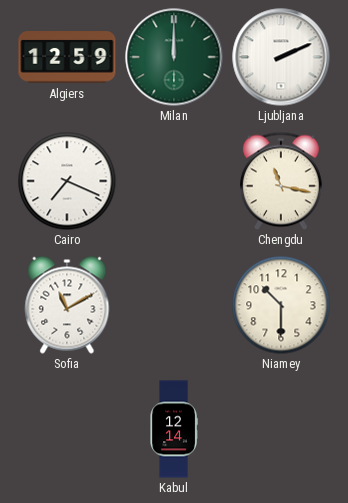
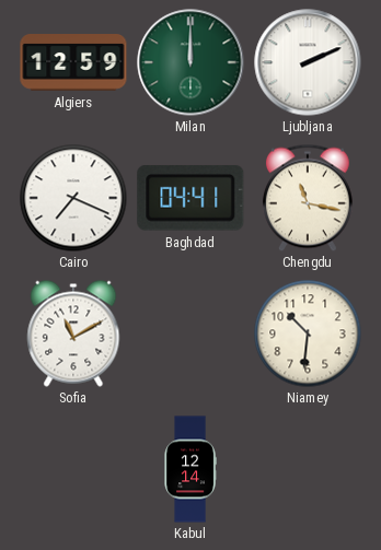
Baghdad: none -> 04:41
Niamey: 10:30 -> 10:31
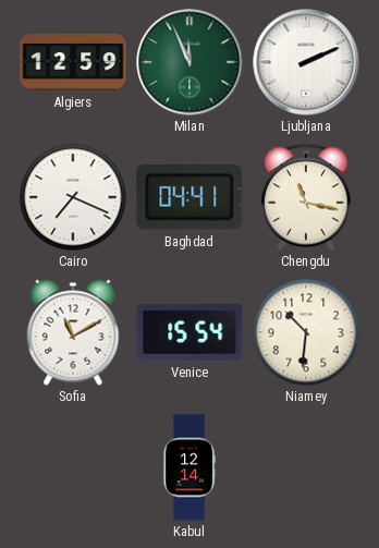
Milan: 12:00 -> 11:56
Venice: none -> 15:54
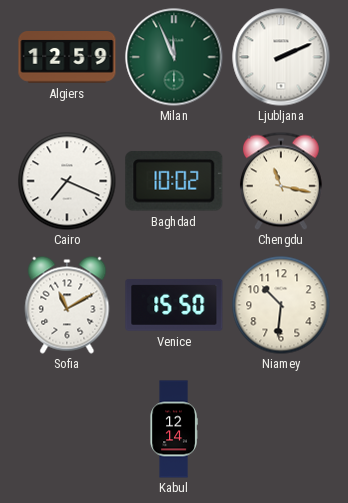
Baghdad: 04:41 -> 10:02
Venice: 15:54 -> 15:50
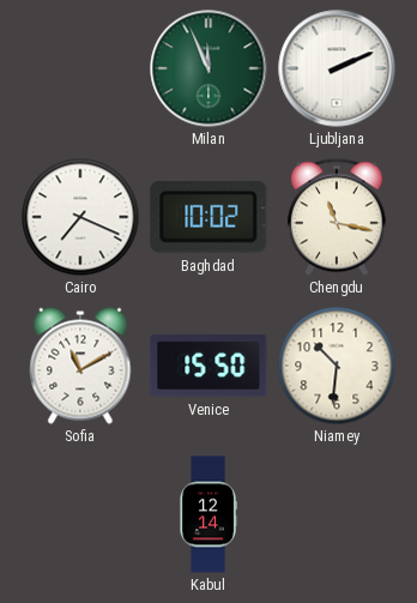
Algiers: 12:59 -> none
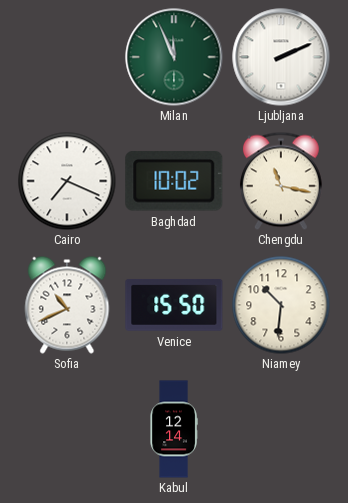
Sofia: 11:10 -> 10:41
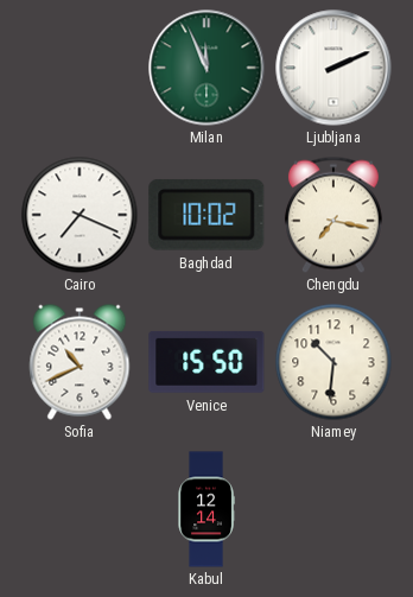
Chengdu: 11:17 -> 7:17
